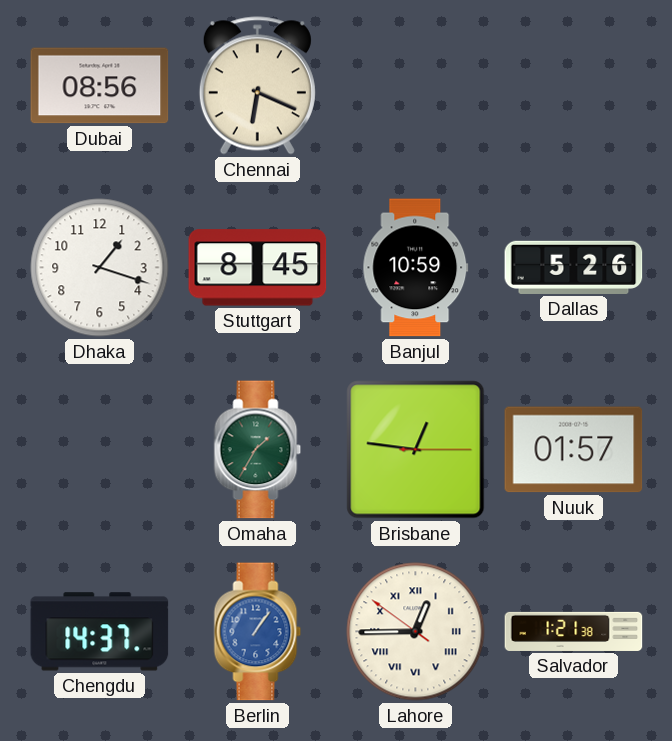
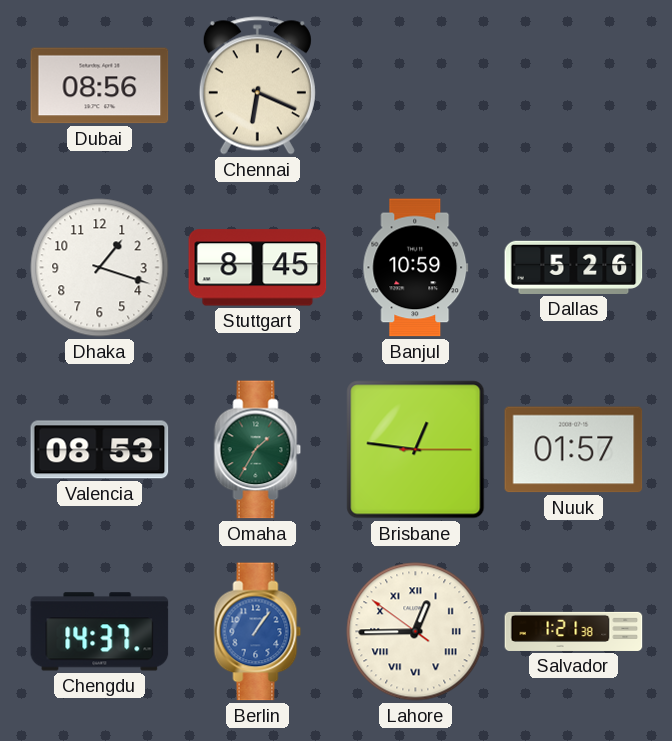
Valencia: none -> 08:53
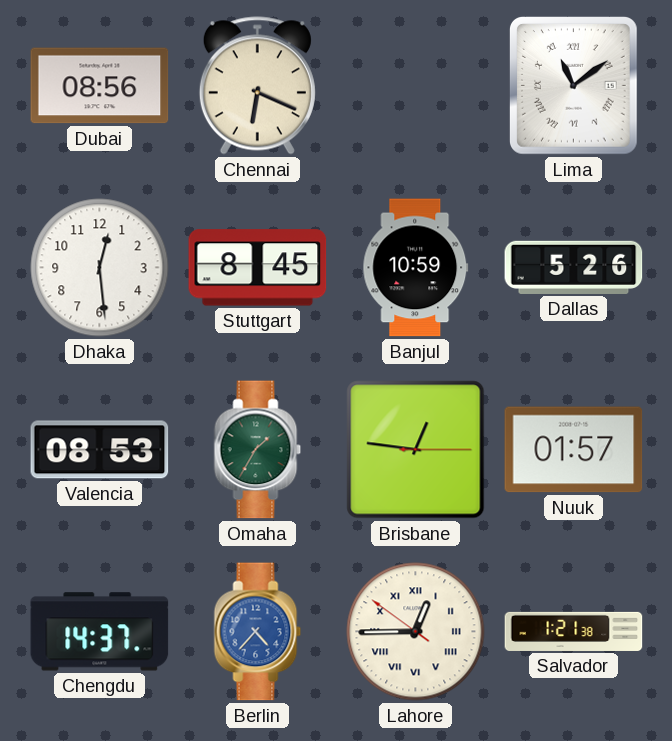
Lima: none -> 11:09
Dhaka: 1:18 -> 12:29
Berlin: 1:06 -> 4:37
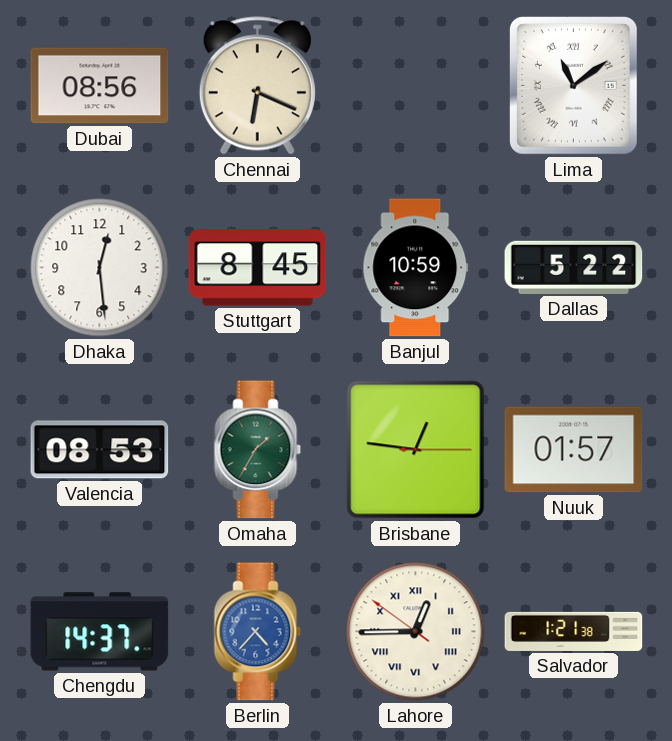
Dallas: 5:26 -> 5:22
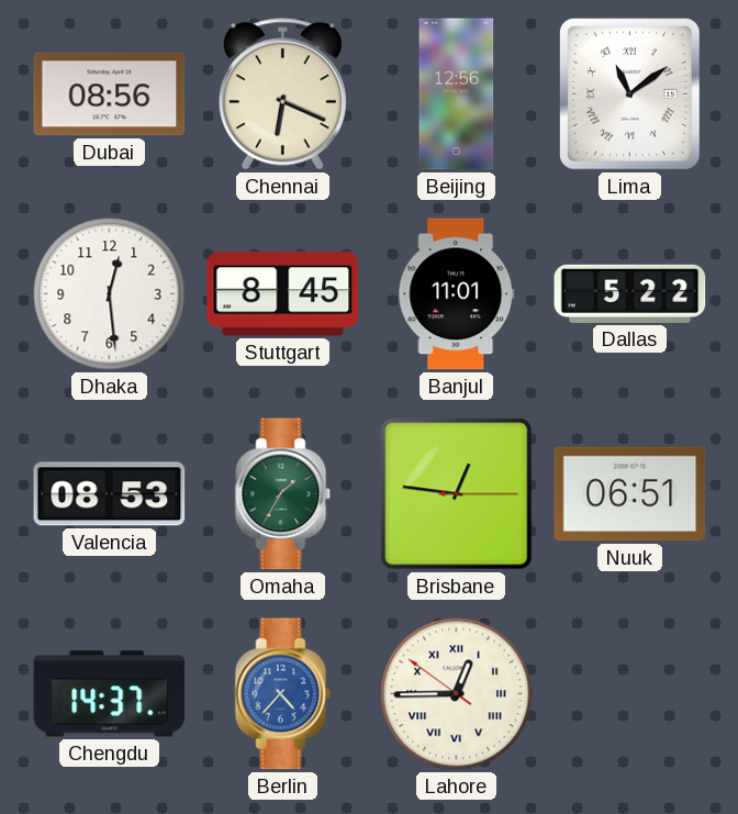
Beijing: none -> 12:56
Banjul: 10:59 -> 11:01
Nuuk: 01:57 -> 06:51
Salvador: 1:21 -> none
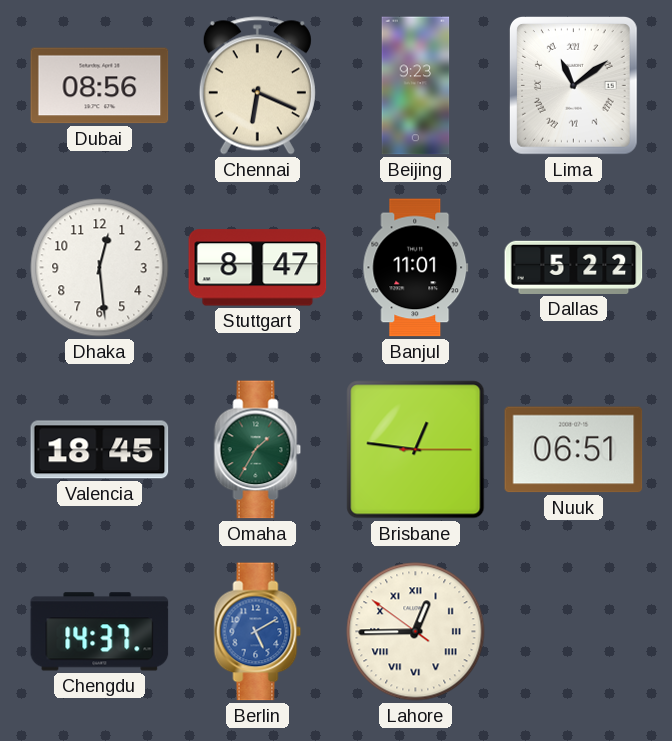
Beijing: 12:56 -> 9:23
Stuttgart: 8:45 -> 8:47
Valencia: 08:53 -> 18:45
Berlin: 4:37 -> 5:10
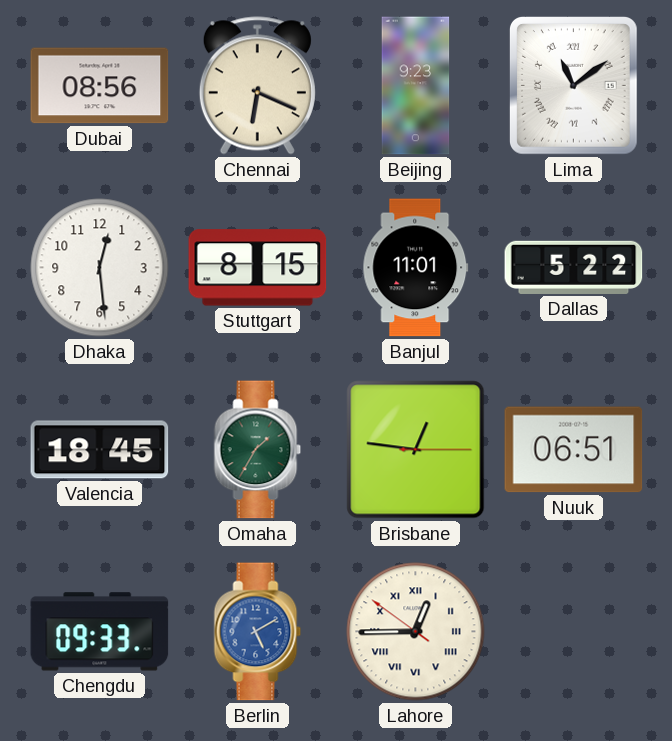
Stuttgart: 8:47 -> 8:15
Chengdu: 14:37 -> 09:33
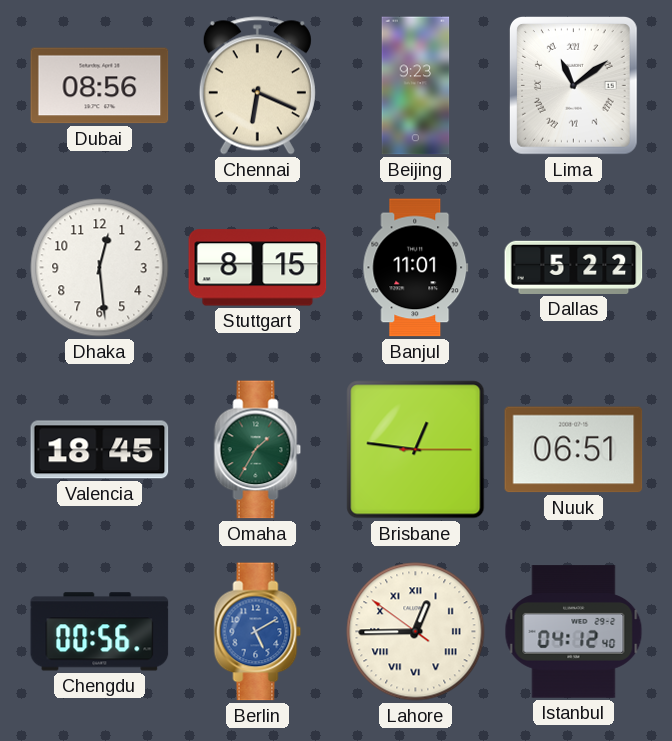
Chengdu: 09:33 -> 00:56
Istanbul: none -> 04:12
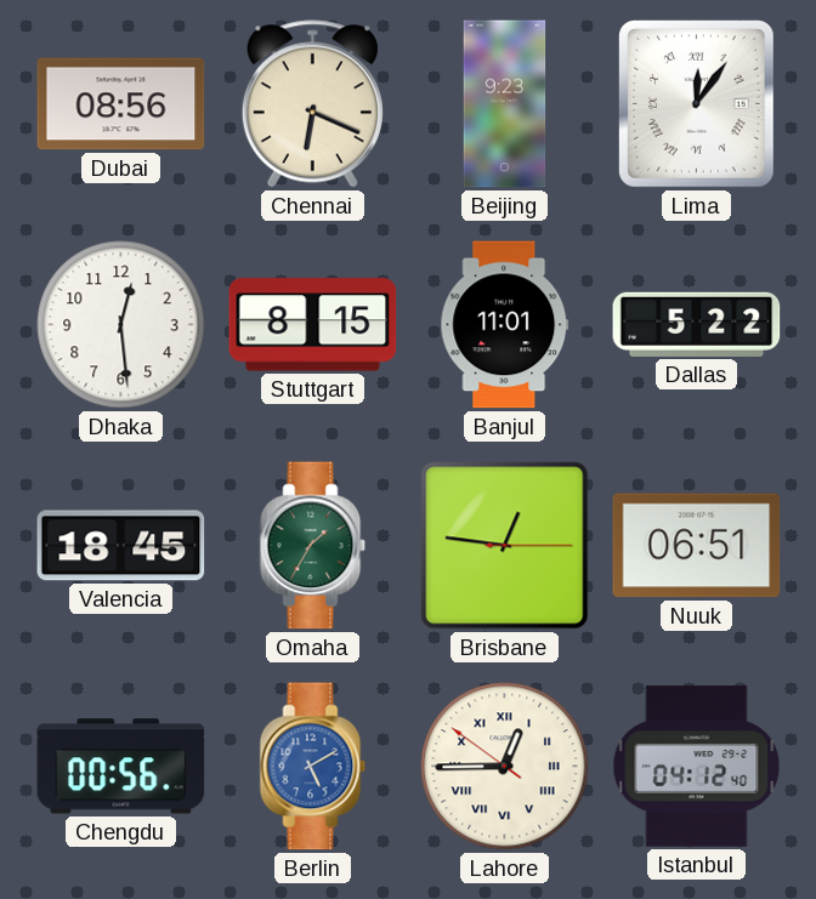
Lima: 11:09 -> 12:06
